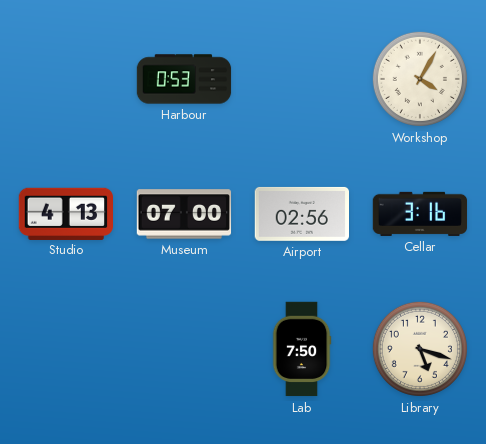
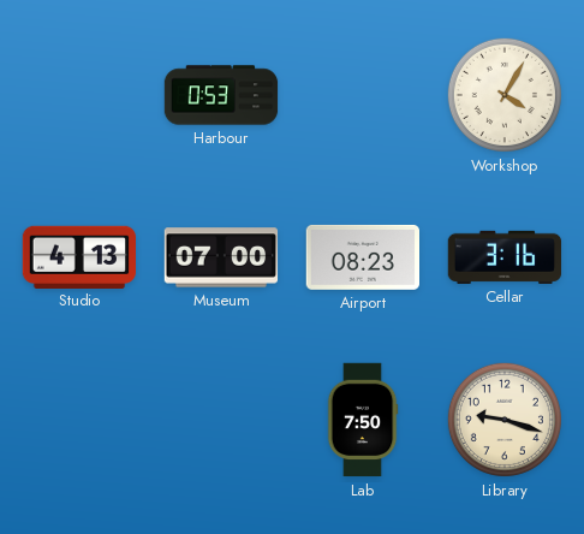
Airport: 02:56 -> 08:23
Library: 5:18 -> 9:18
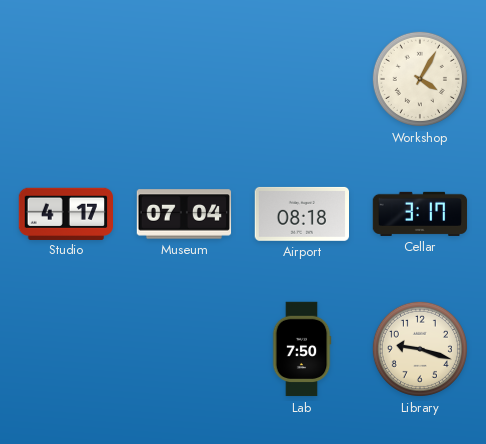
Harbour: 0:53 -> none
Studio: 4:13 -> 4:17
Museum: 07:00 -> 07:04
Airport: 08:23 -> 08:18
Cellar: 3:16 -> 3:17
